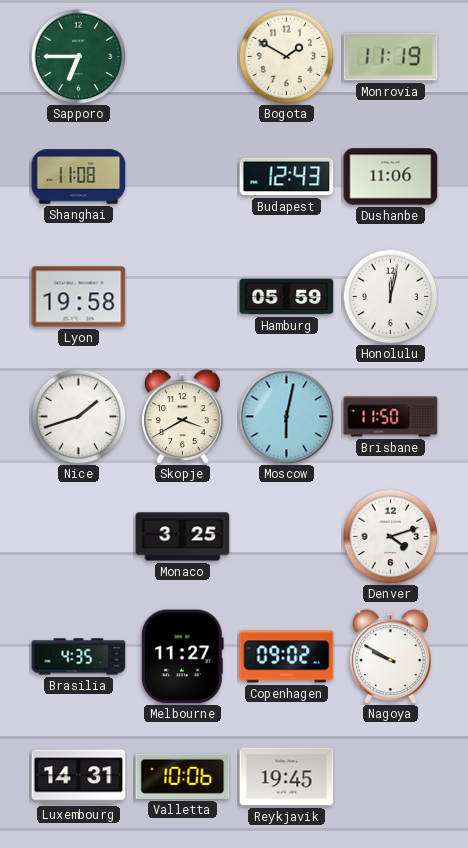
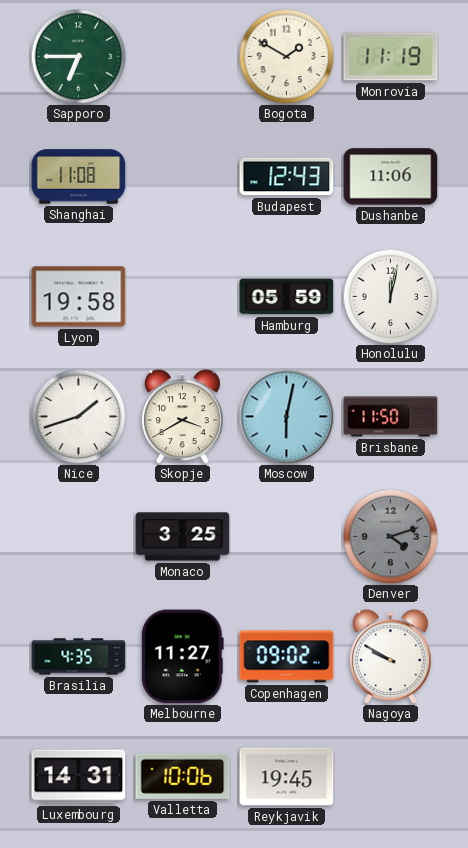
Denver dial: white -> grey
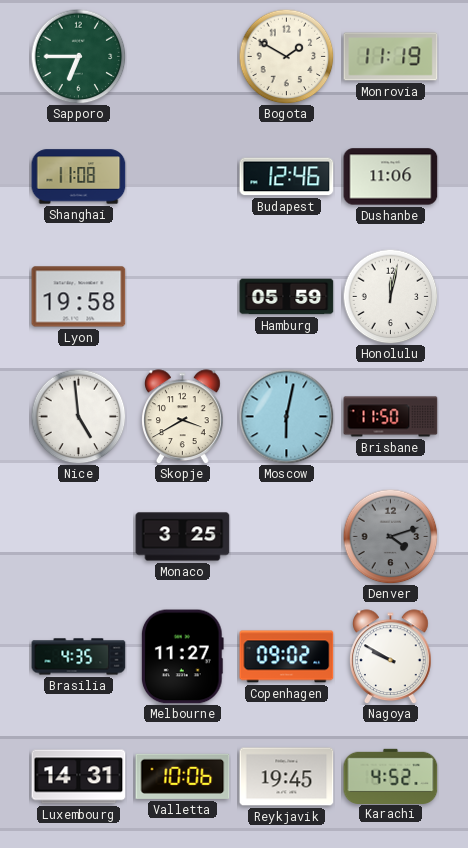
Budapest: 12:43 -> 12:46
Nice: 1:42 -> 4:59
Karachi: none -> 4:52
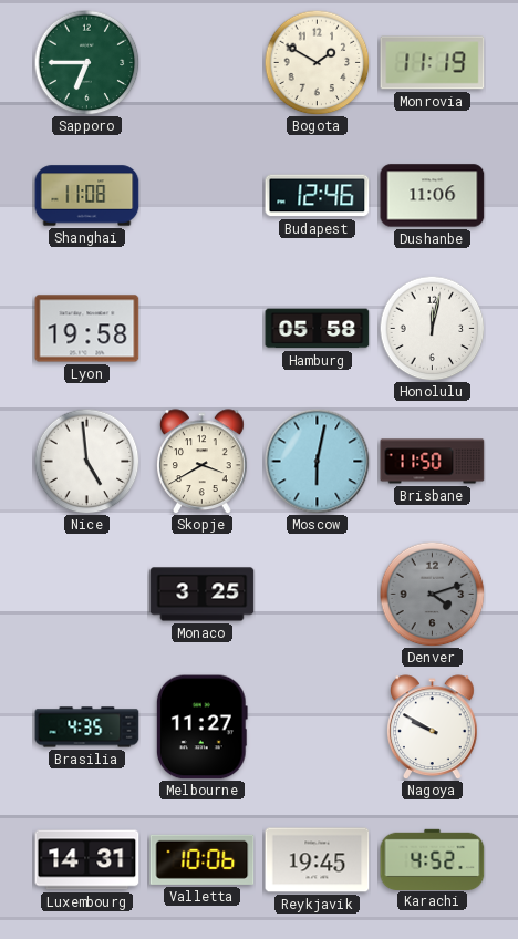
Hamburg: 05:59 -> 05:58
Copenhagen: 09:02 -> none
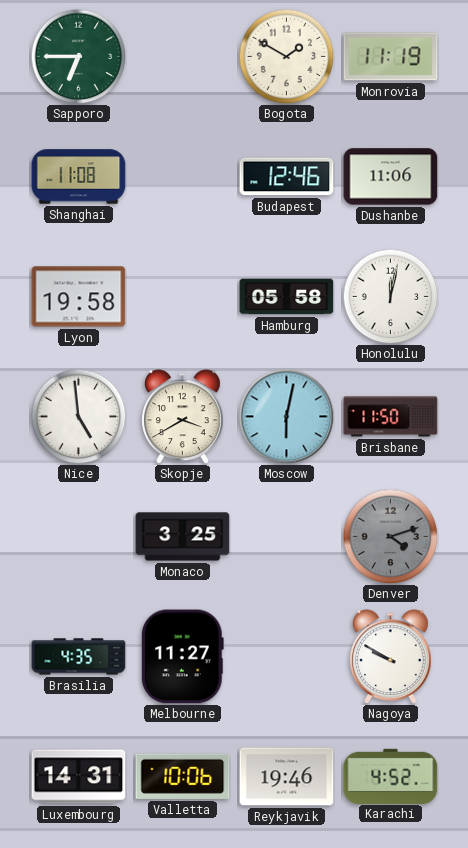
Reykjavik: 19:45 -> 19:46
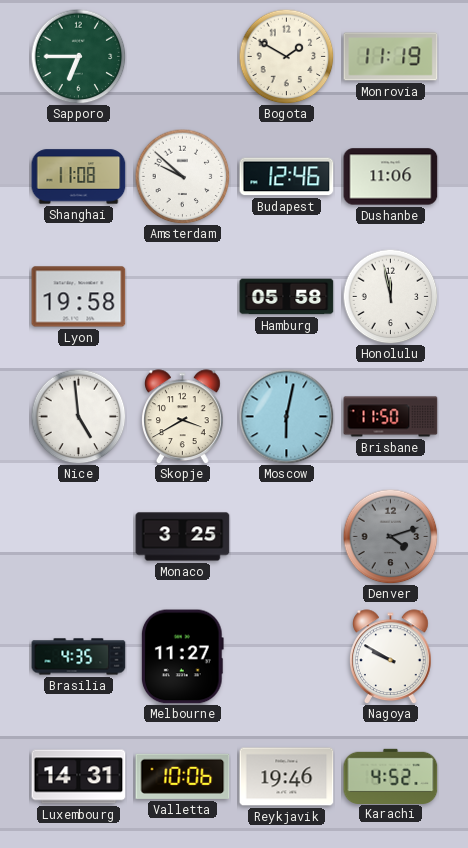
Amsterdam: none -> 9:52
Honolulu: 12:02 -> 11:58
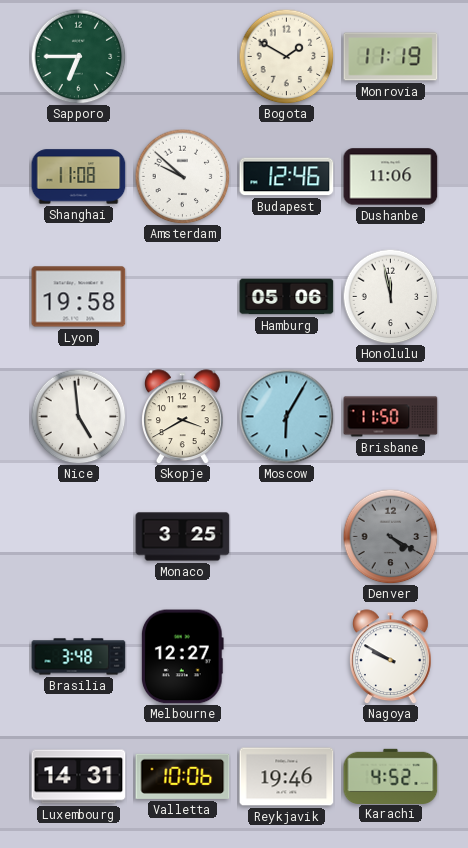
Hamburg: 05:58 -> 05:06
Moscow: 6:02 -> 6:05
Denver: 4:12 -> 4:20
Brasilia: 4:35 -> 3:48
Melbourne: 11:27 -> 12:27
